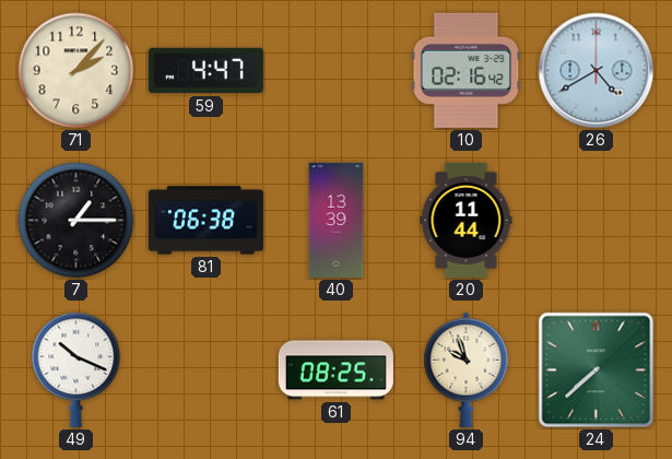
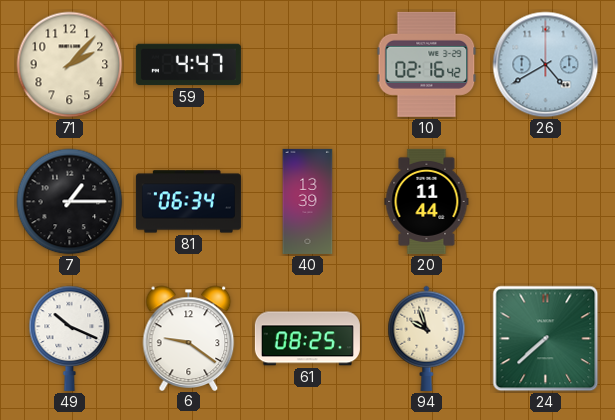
81: 06:38 -> 06:34
6: none -> 9:21
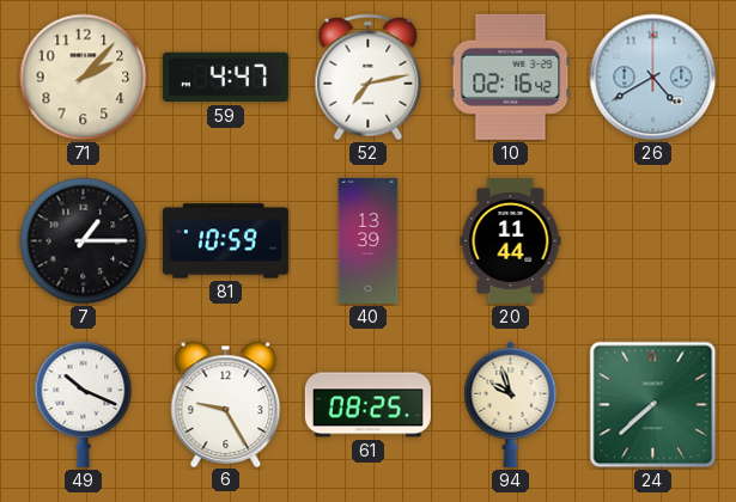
52: none -> 7:13
81: 06:34 -> 10:59
6: 9:21 -> 9:25
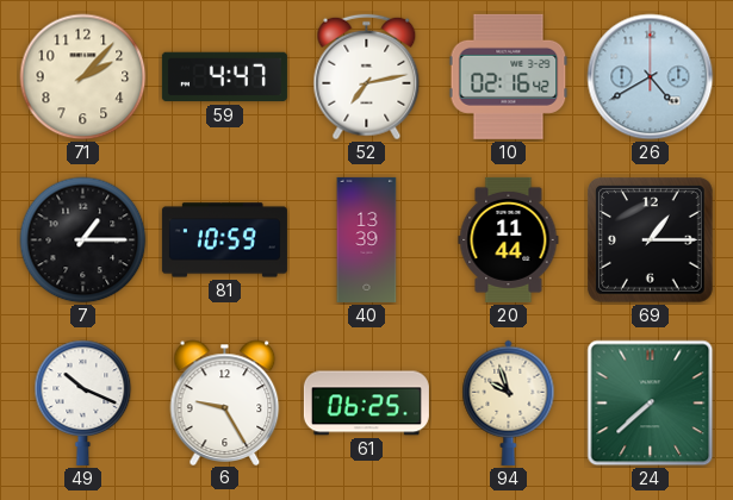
69: none -> 1:15
61: 08:25 -> 06:25
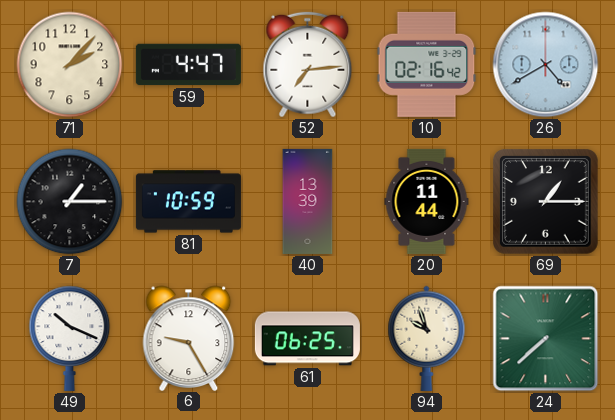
52: 7:13 -> 7:14
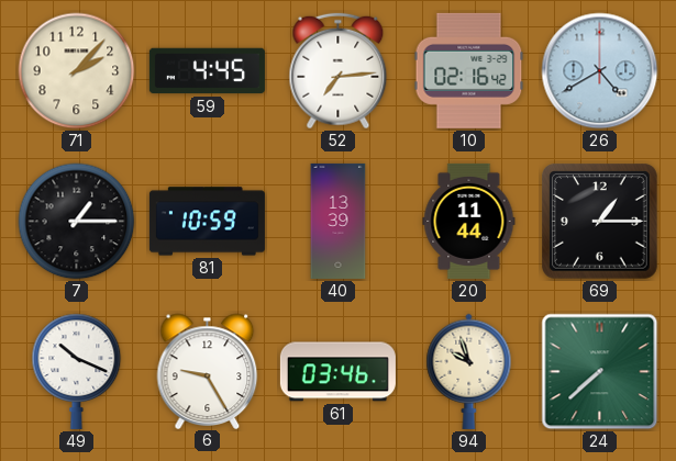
59: 4:47 -> 4:45
61: 06:25 -> 03:46
